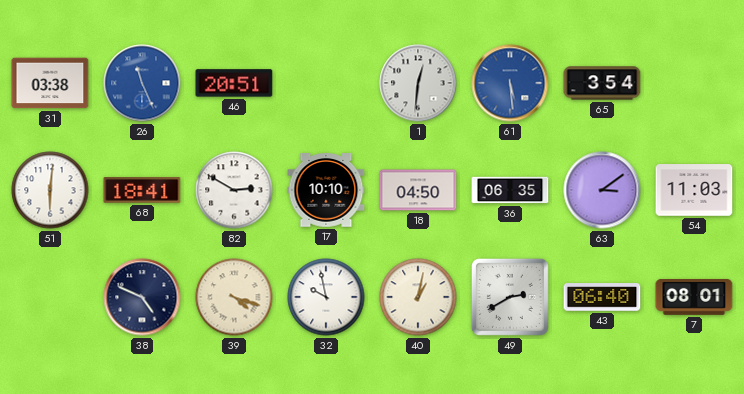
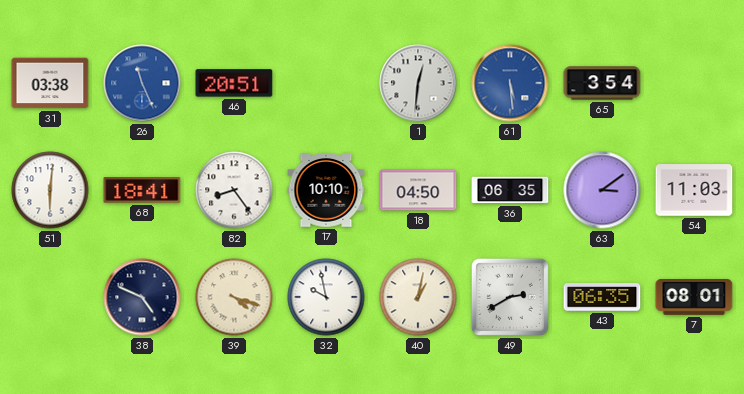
82: 2:50 -> 8:24
43: 06:40 -> 06:35
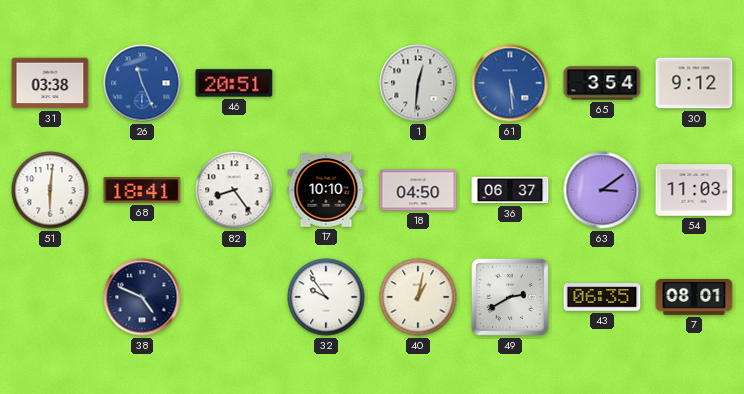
30: none -> 9:12
36: 06:35 -> 06:37
39: 4:18 -> none
32: 9:58 -> 9:54
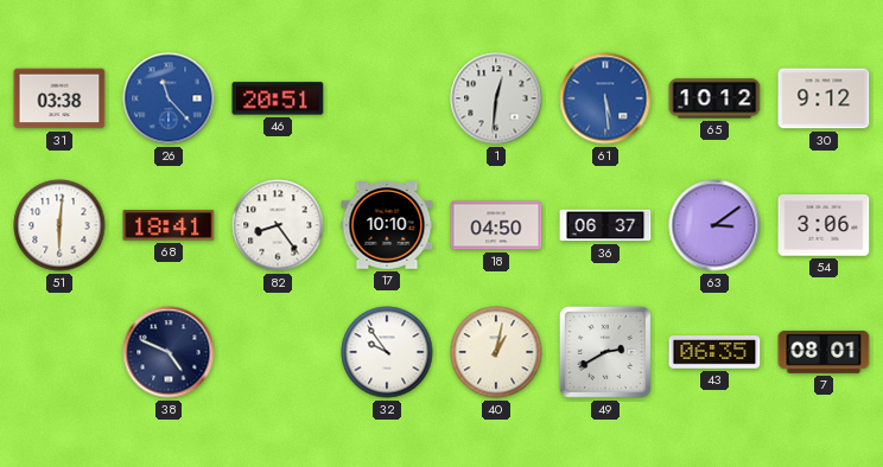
26: 11:26 -> 11:23
65: 3:54 -> 10:12
54: 11:03 -> 3:06
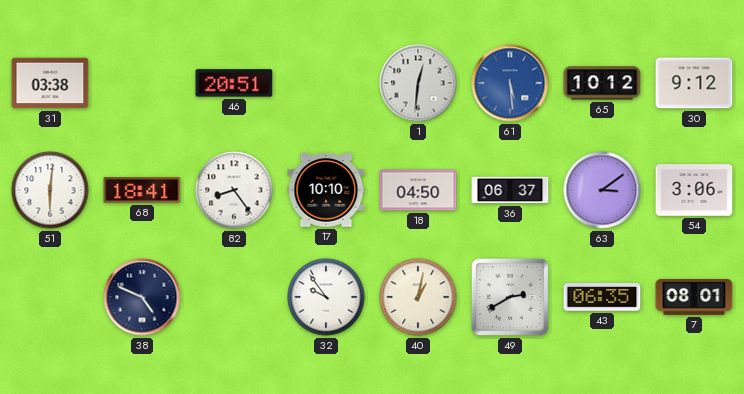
26: 11:23 -> none
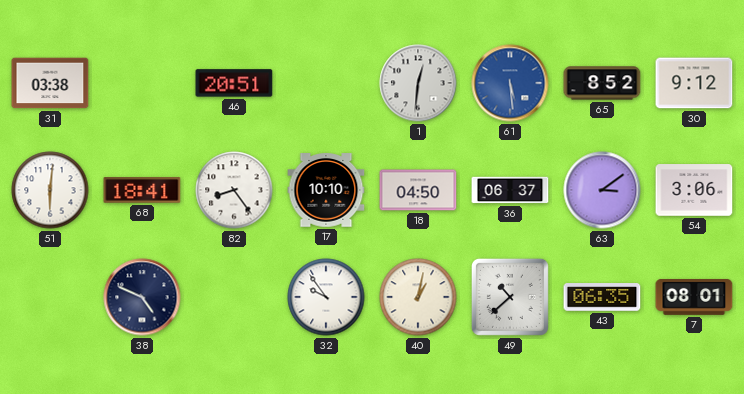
65: 10:12 -> 8:52
49: 2:40 -> 10:38
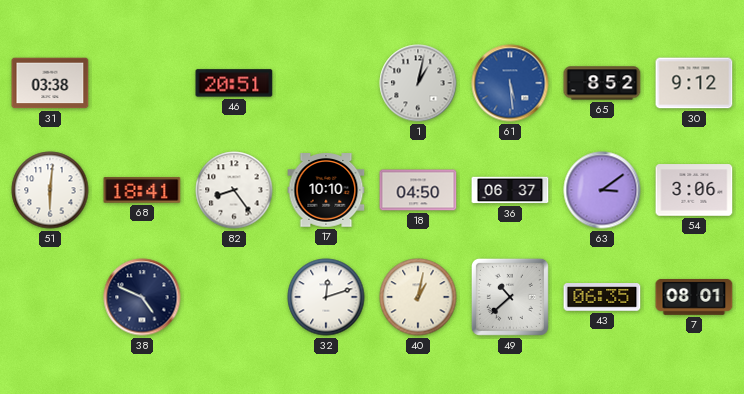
1: 12:31 -> 1:02
32: 9:54 -> 12:12
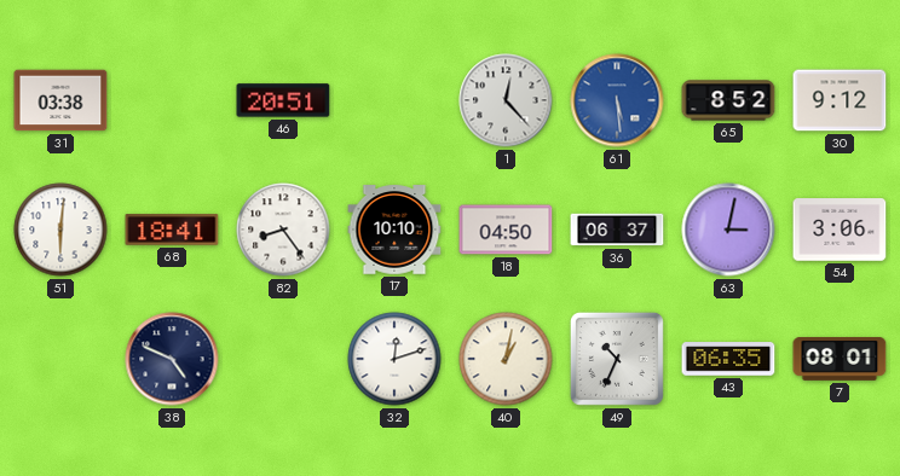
1: 1:02 -> 12:23
63: 3:09 -> 3:02
49: 10:38 -> 10:34
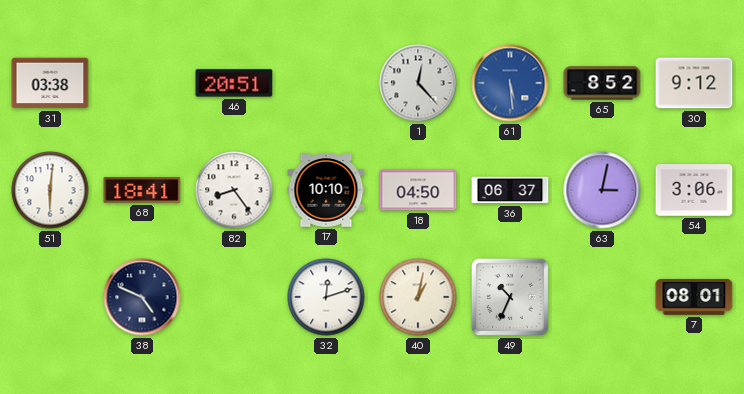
43: 06:35 -> none
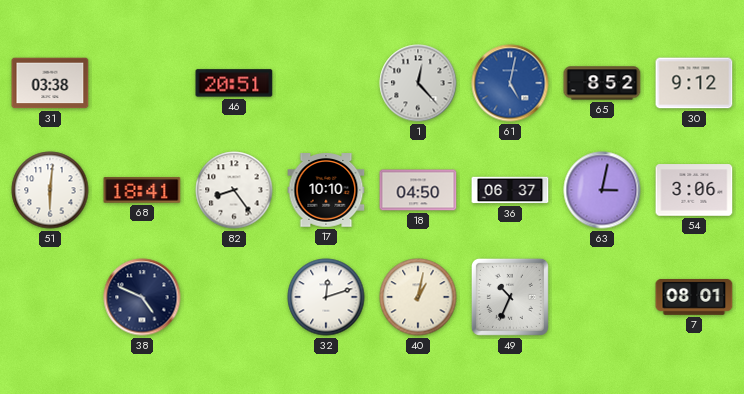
61: 5:29 -> 5:02
